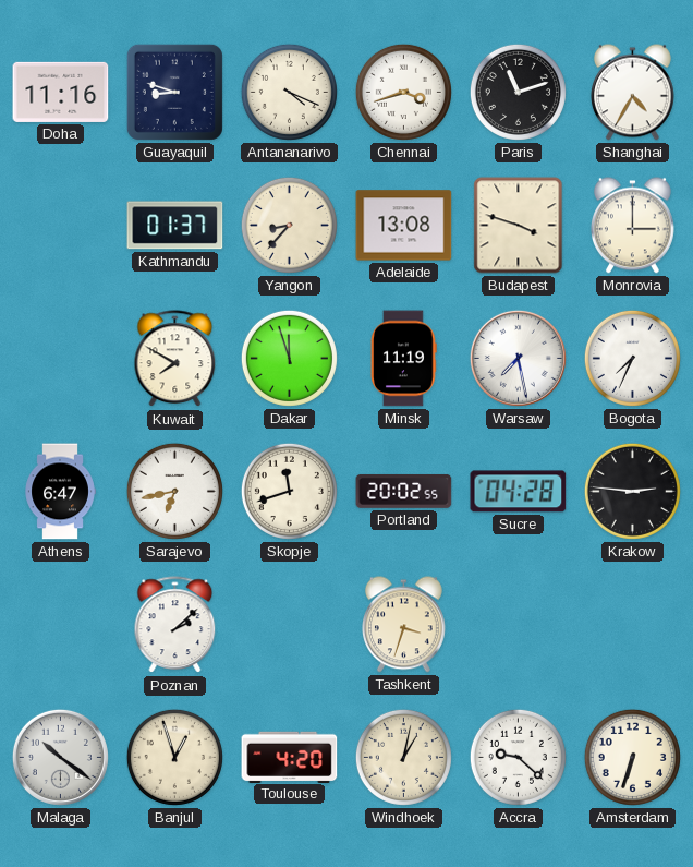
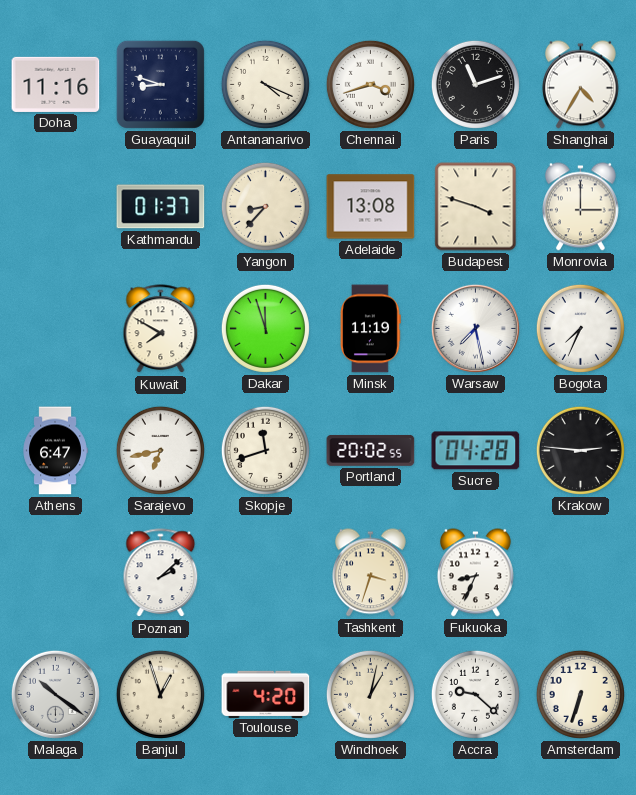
Fukuoka: none -> 8:34
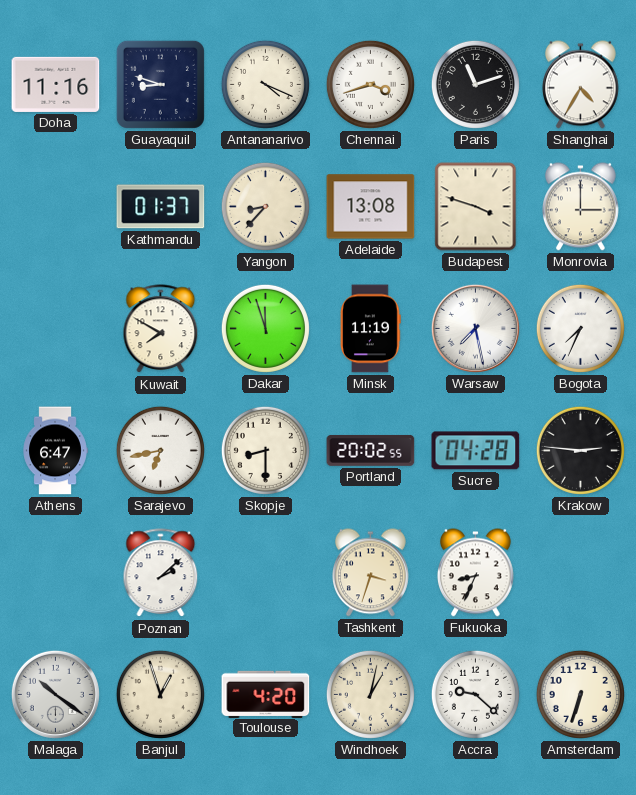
Skopje: 11:42 -> 8:30
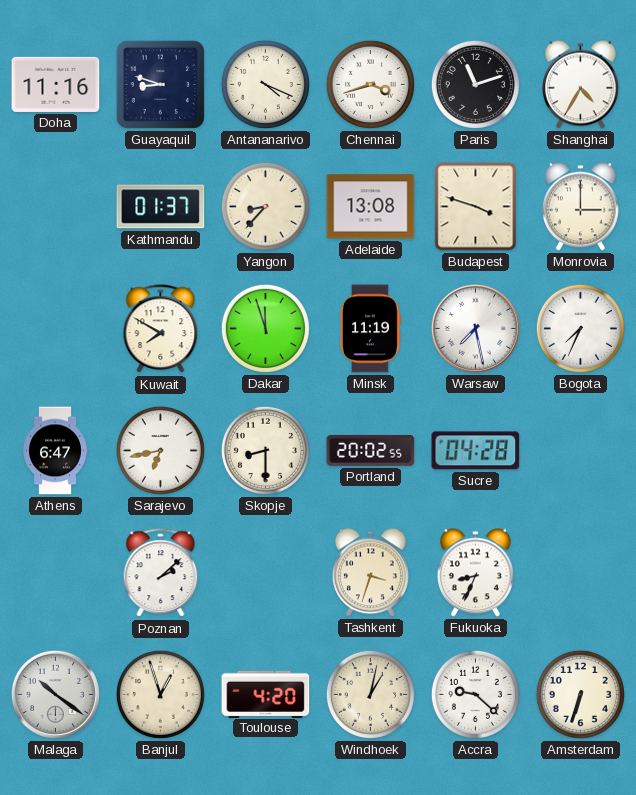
Krakow: 2:46 -> none
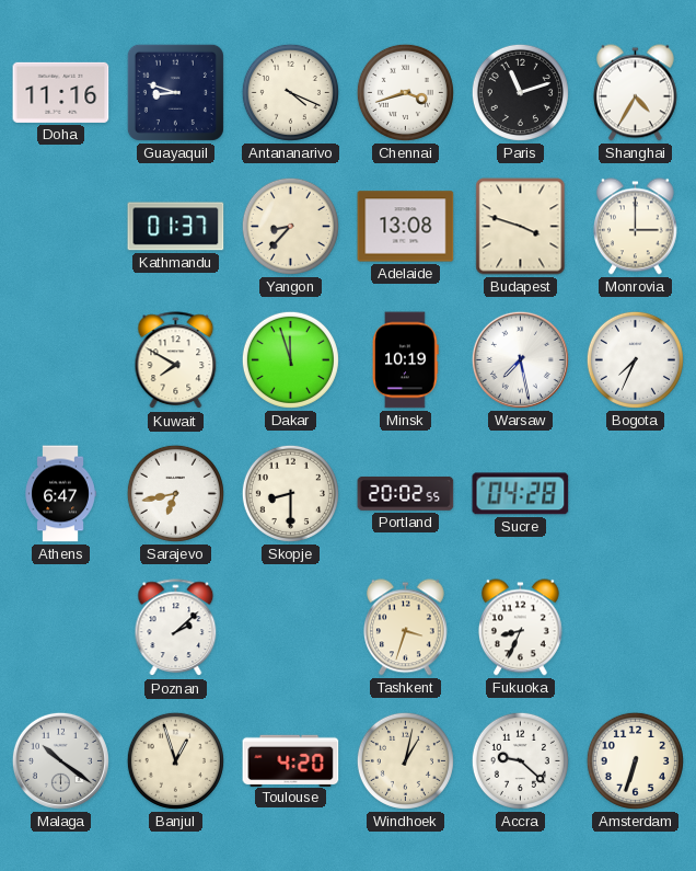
Minsk: 11:19 -> 10:19
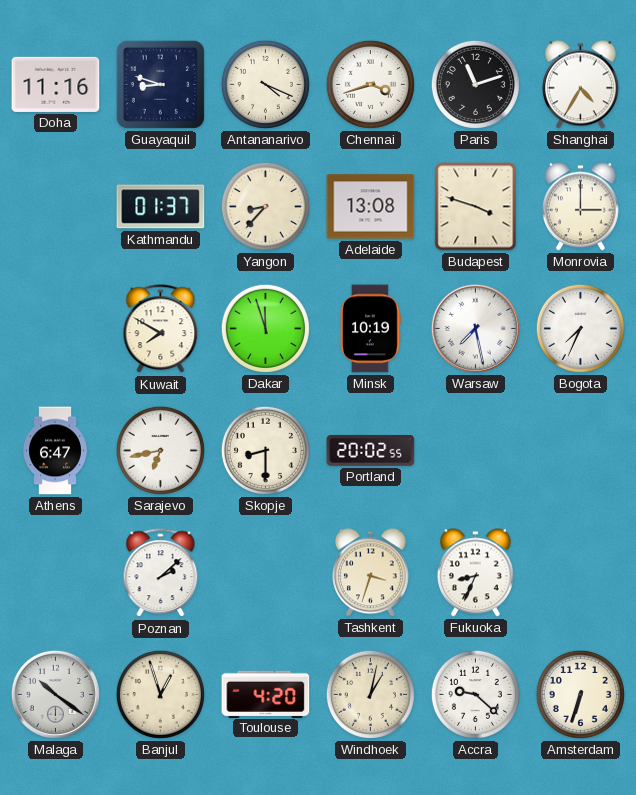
Sucre: 04:28 -> none
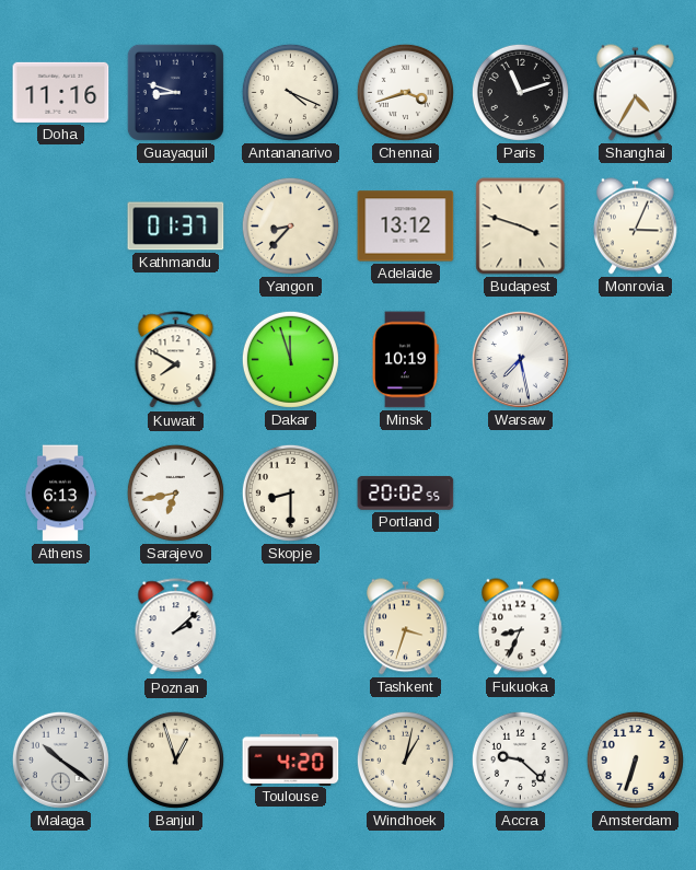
Adelaide: 13:08 -> 13:12
Monrovia: 3:00 -> 3:04
Bogota: 7:34 -> none
Athens: 6:47 -> 6:13
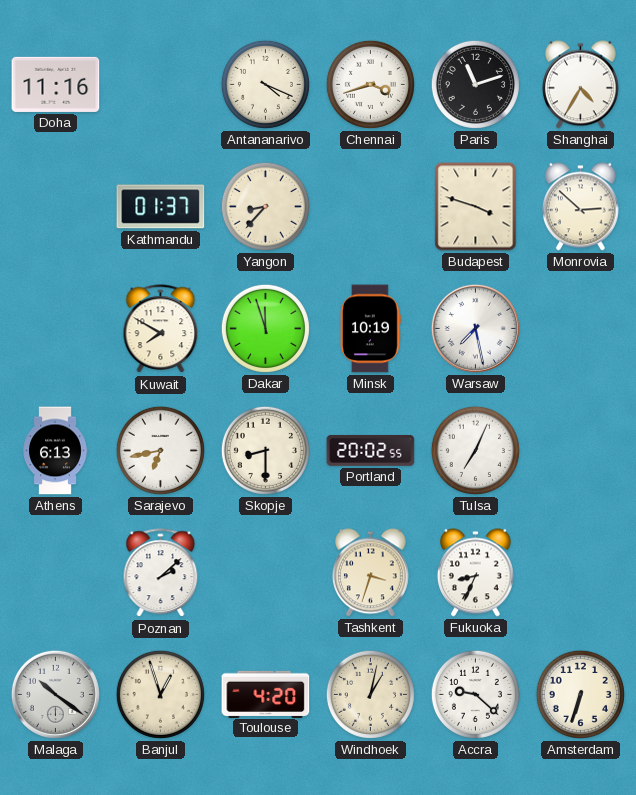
Guayaquil: 8:48 -> none
Adelaide: 13:12 -> none
Monrovia: 3:04 -> 2:52
Tulsa: none -> 7:04
